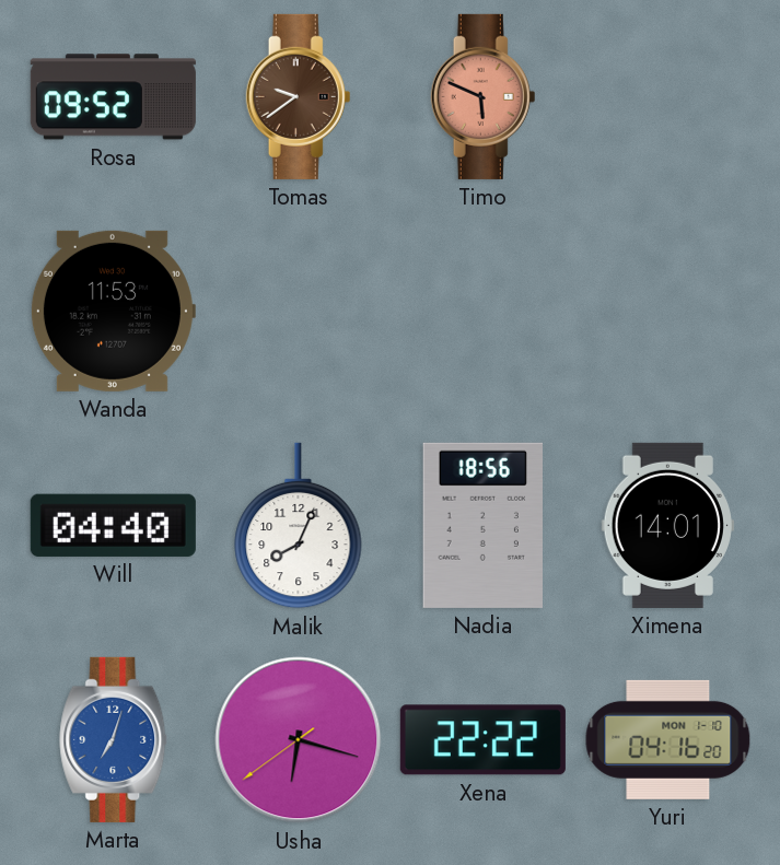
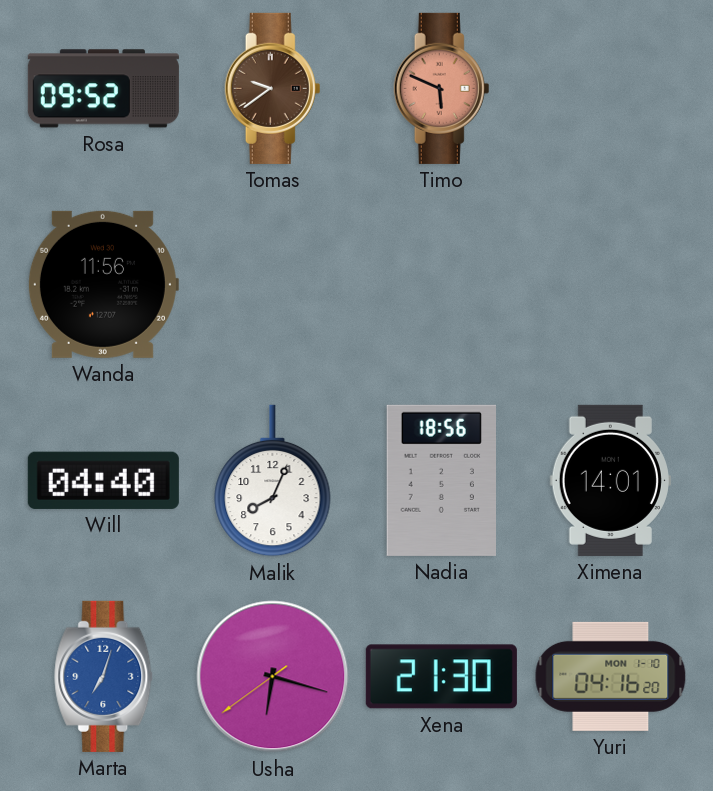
Wanda: 11:53 -> 11:56
Xena: 22:22 -> 21:30
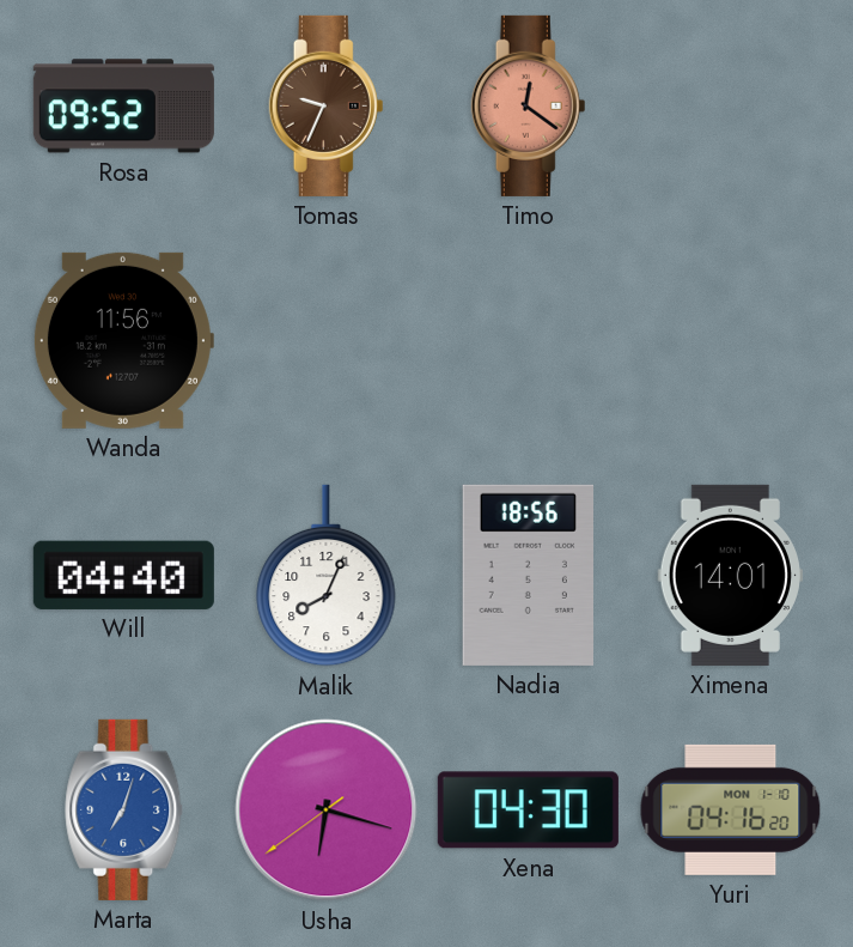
Tomas: 9:39 -> 9:34
Timo: 5:49 -> 12:21
Xena: 21:30 -> 04:30
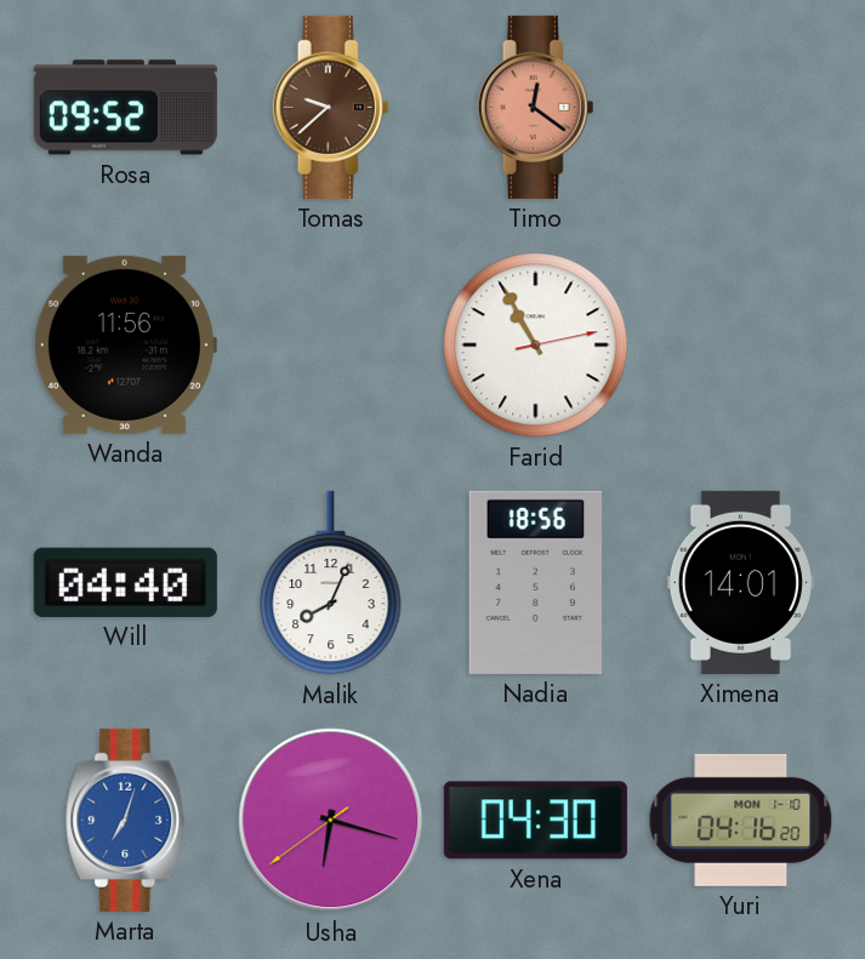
Tomas: 9:34 -> 9:38
Farid: none -> 10:55
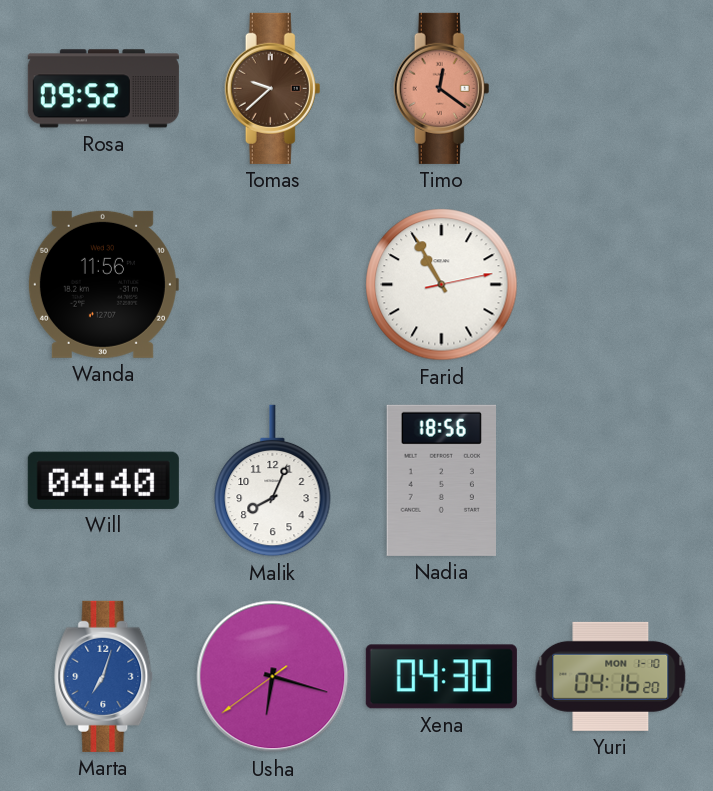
Ximena: 14:01 -> none
